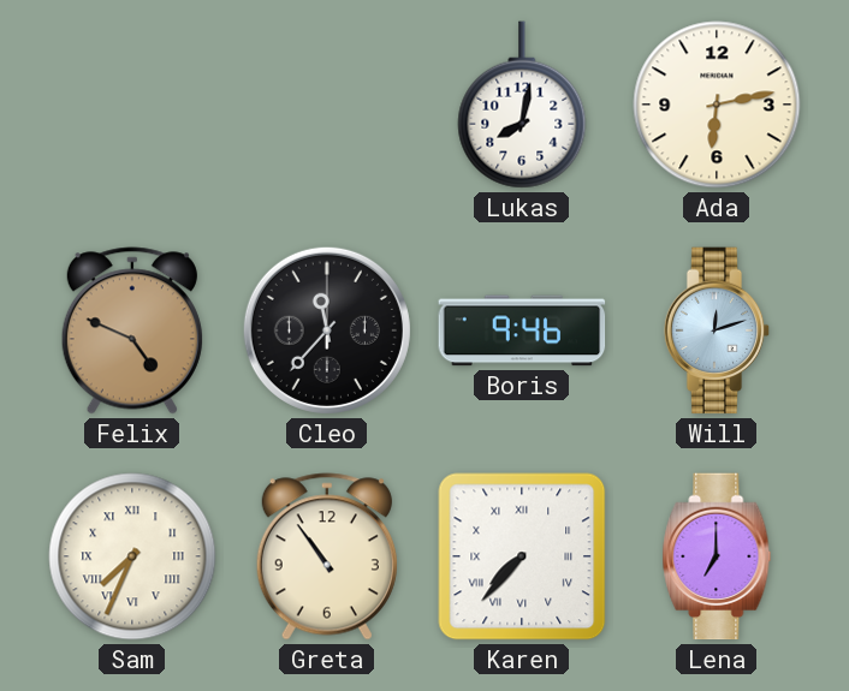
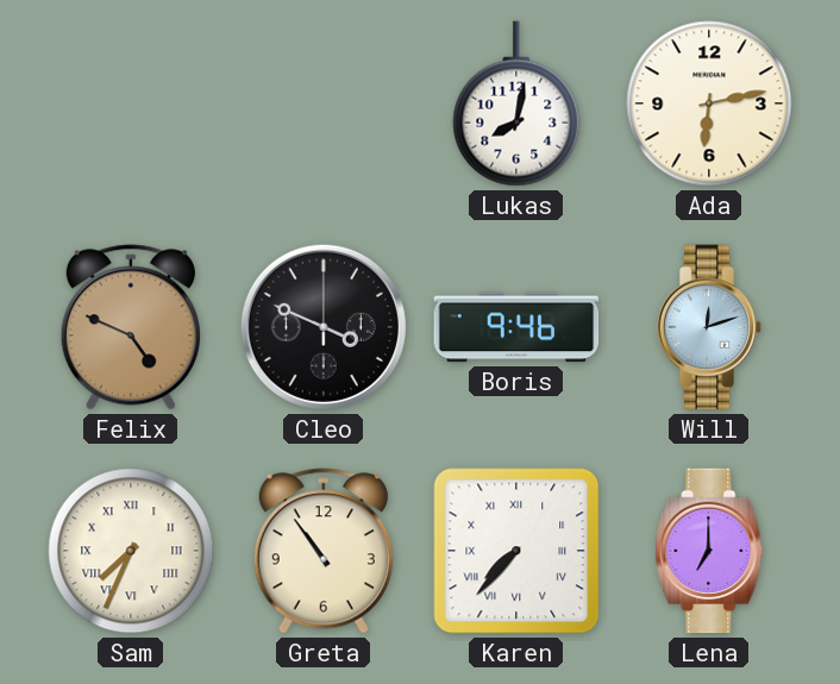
Cleo: 11:37 -> 3:49
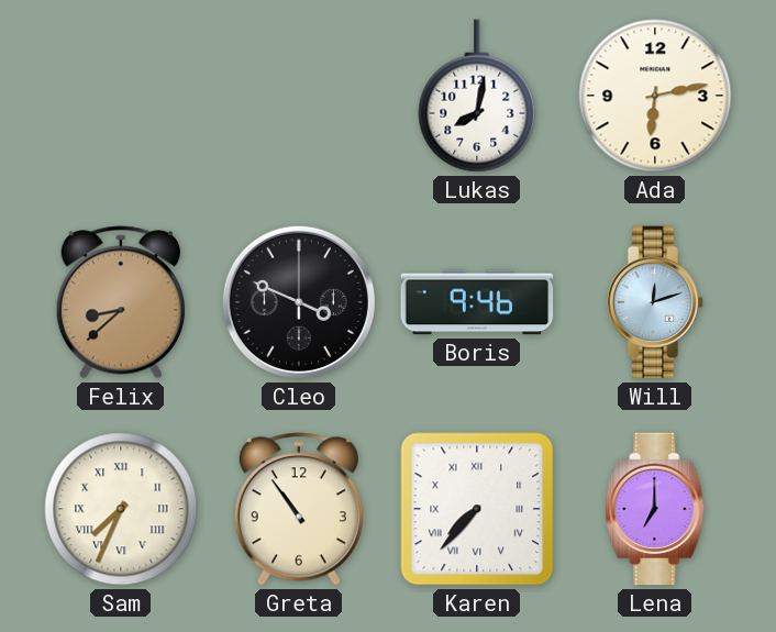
Felix: 4:49 -> 8:38
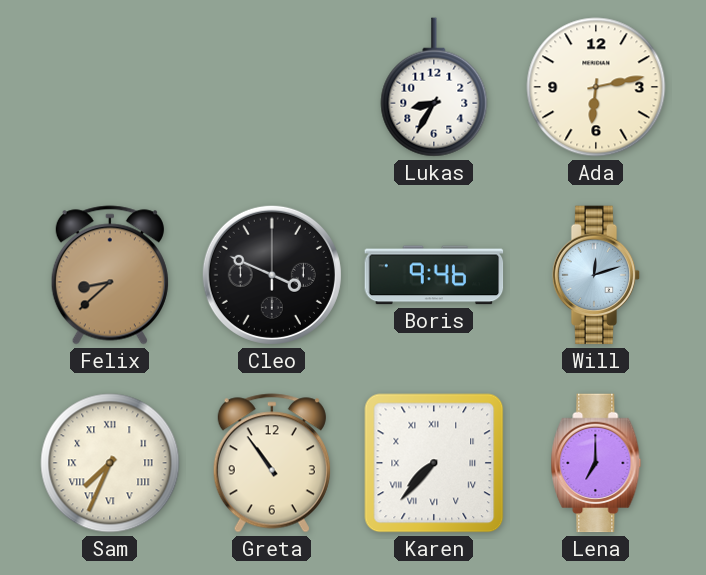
Lukas: 8:02 -> 8:35
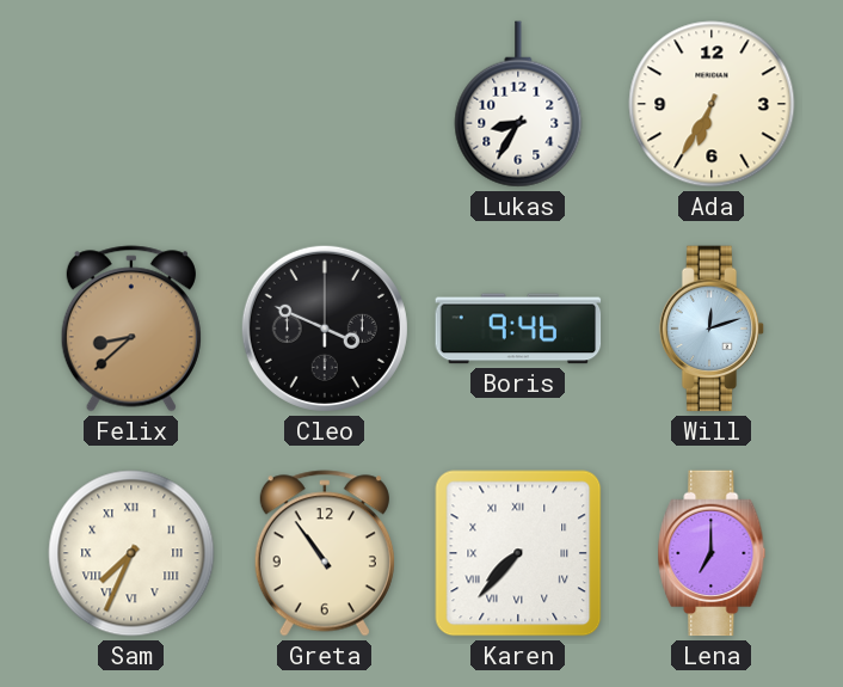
Ada: 6:13 -> 6:35
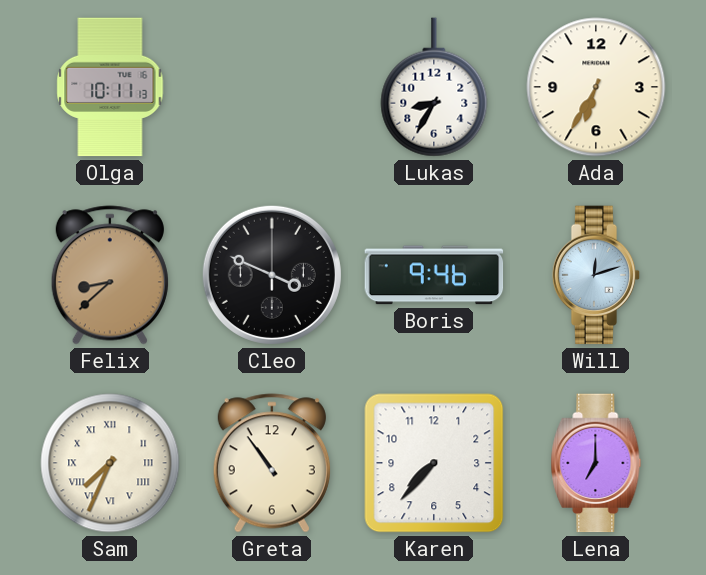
Olga: none -> 10:11
Karen numerals: Roman -> Arabic
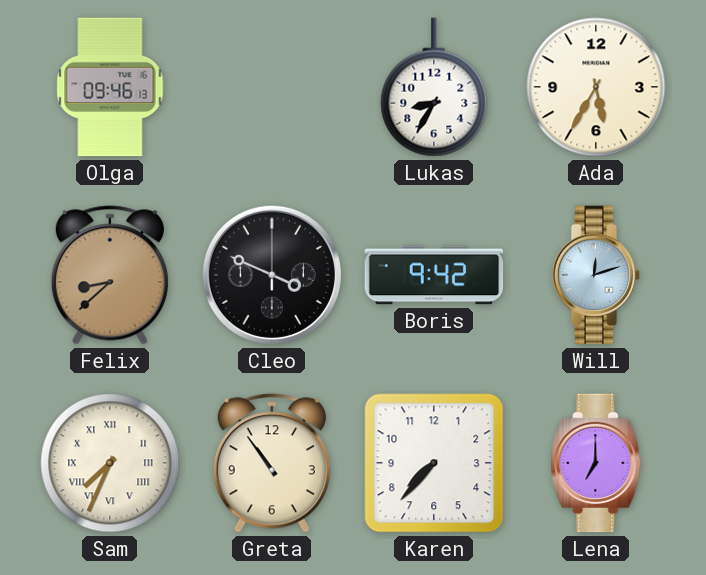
Olga: 10:11 -> 09:46
Ada: 6:35 -> 5:35
Boris: 9:46 -> 9:42
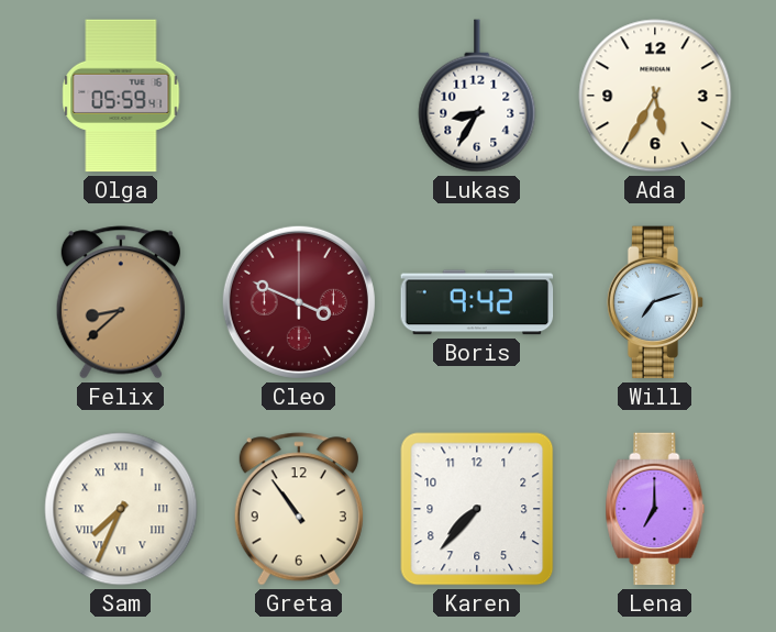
Olga: 09:46 -> 05:59
Cleo dial: black -> burgundy
Will: 12:12 -> 7:12
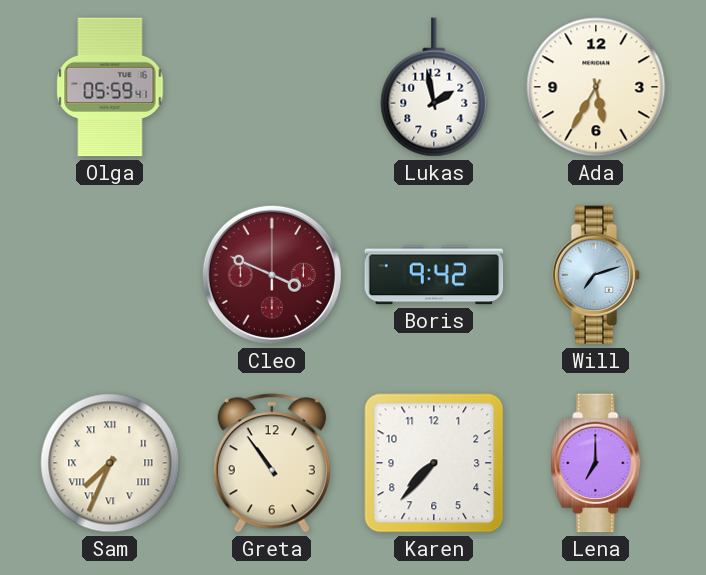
Lukas: 8:35 -> 1:58
Felix: 8:38 -> none
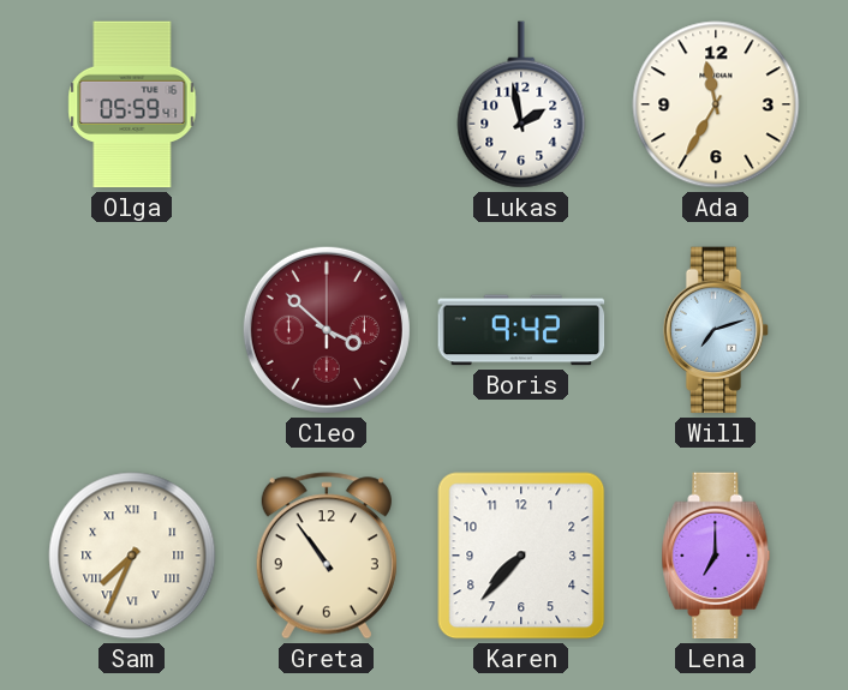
Ada: 5:35 -> 11:35
Cleo: 3:49 -> 3:52
